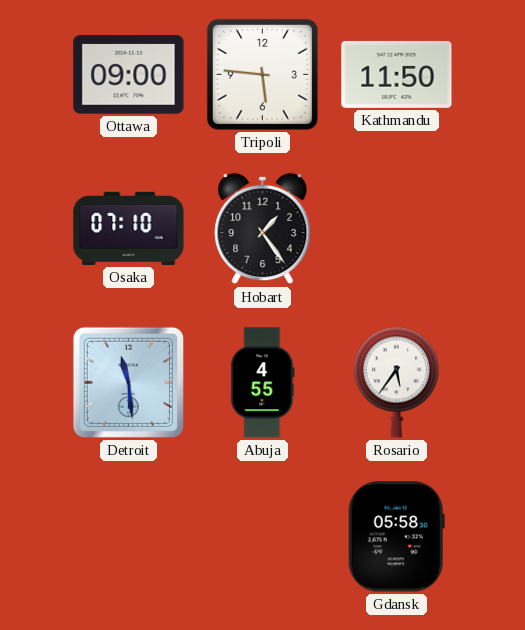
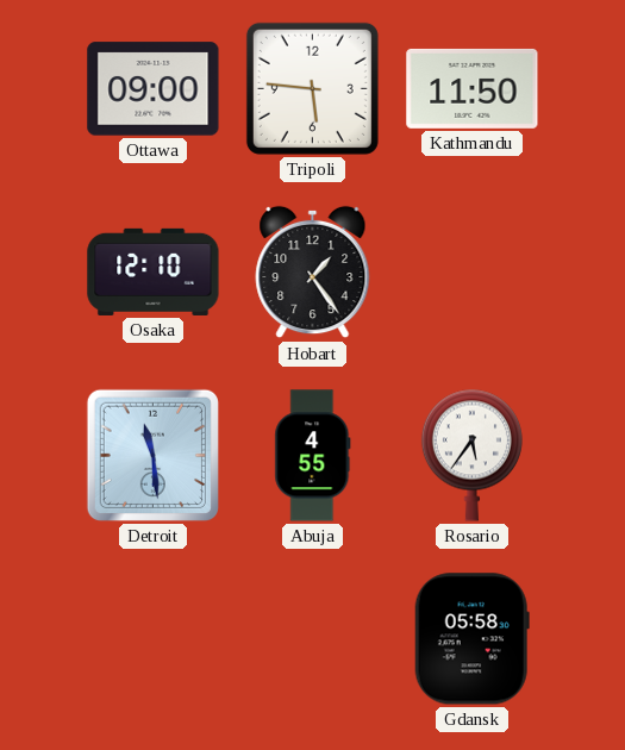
Osaka: 07:10 -> 12:10
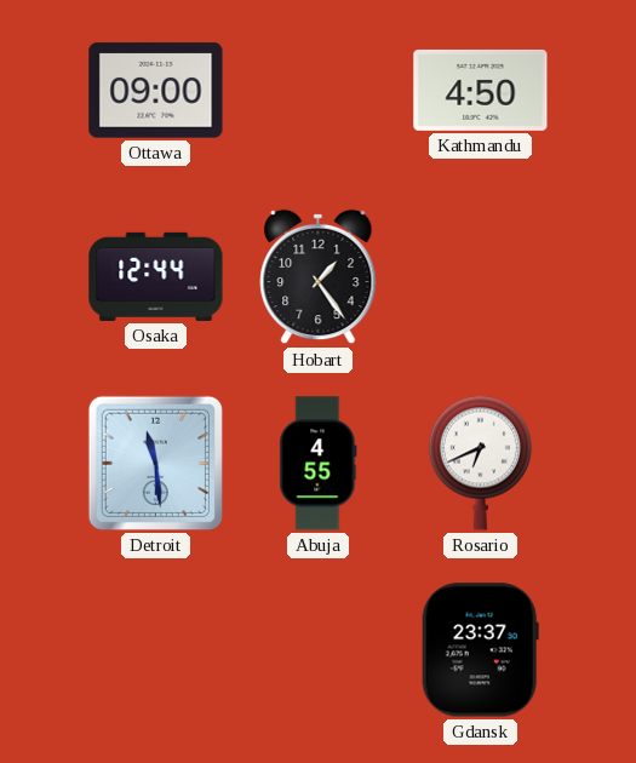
Tripoli: 5:46 -> none
Kathmandu: 11:50 -> 4:50
Osaka: 12:10 -> 12:44
Rosario: 5:36 -> 6:41
Gdansk: 05:58 -> 23:37
